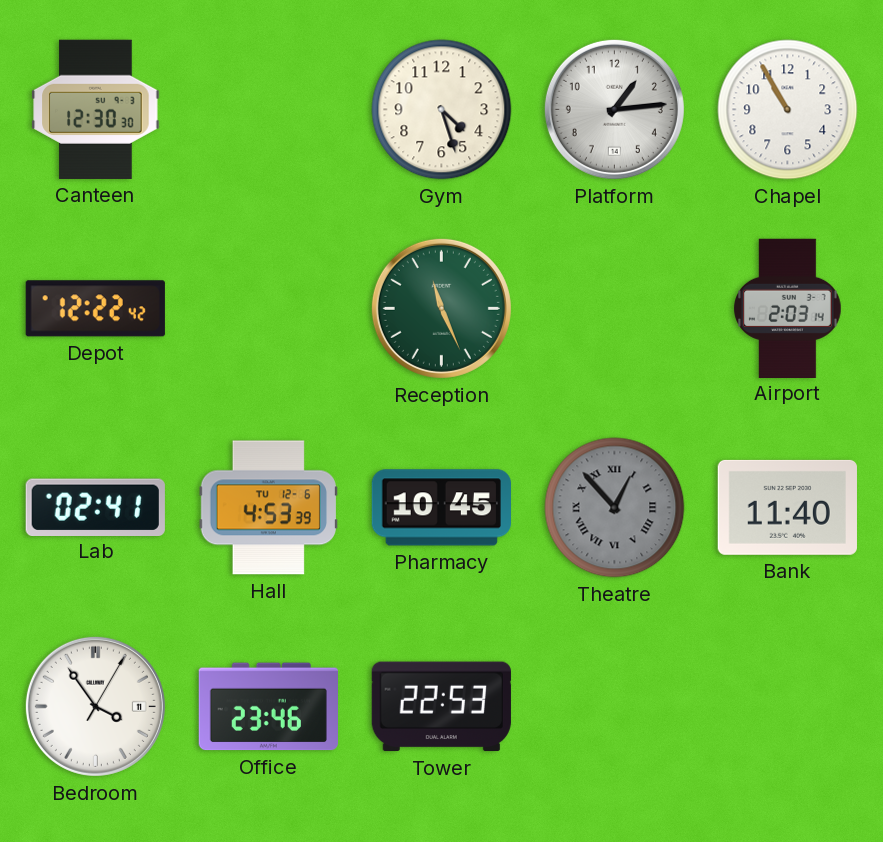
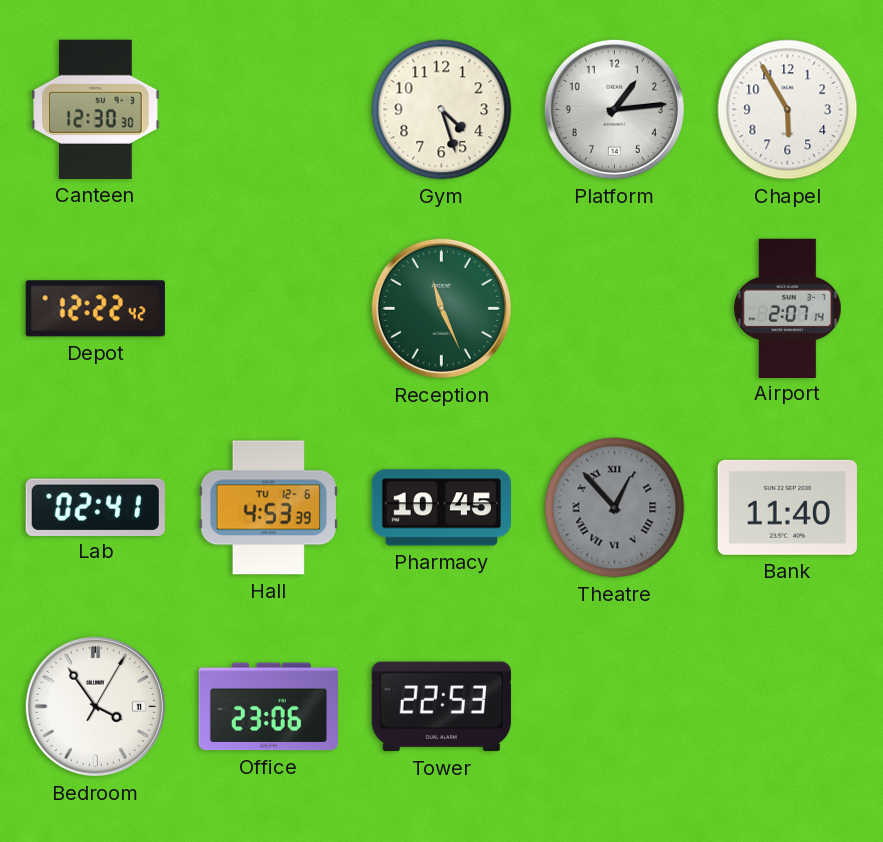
Chapel: 10:55 -> 5:55
Airport: 2:03 -> 2:07
Office: 23:46 -> 23:06
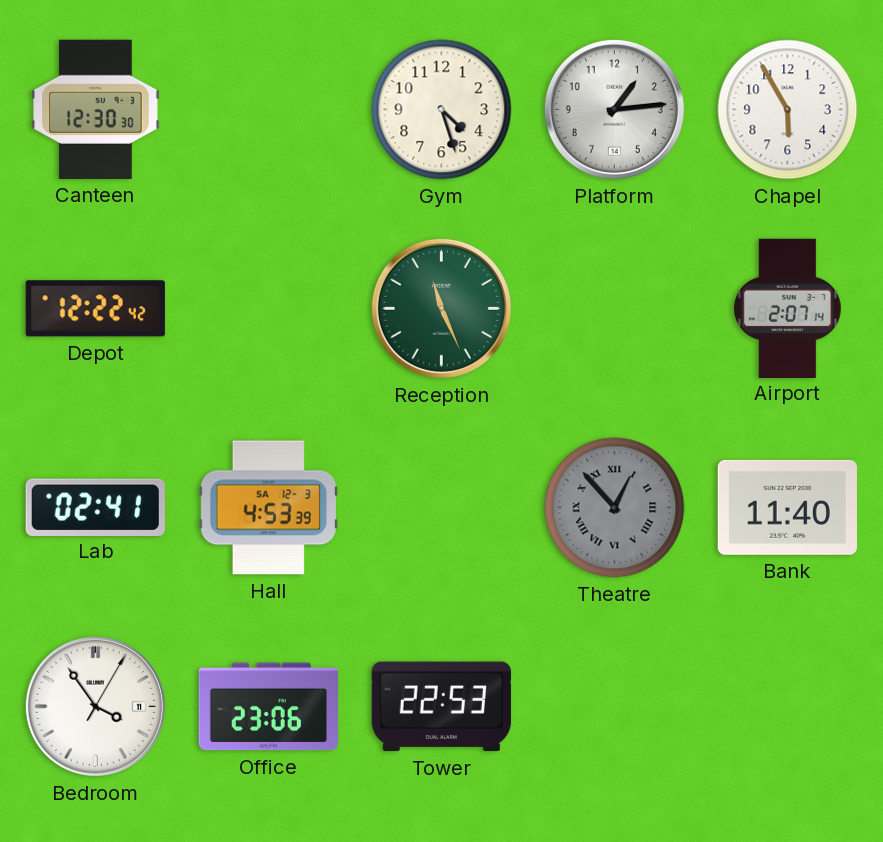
Hall date: TU 12-6 -> SA 12-3
Pharmacy: 10:45 -> none
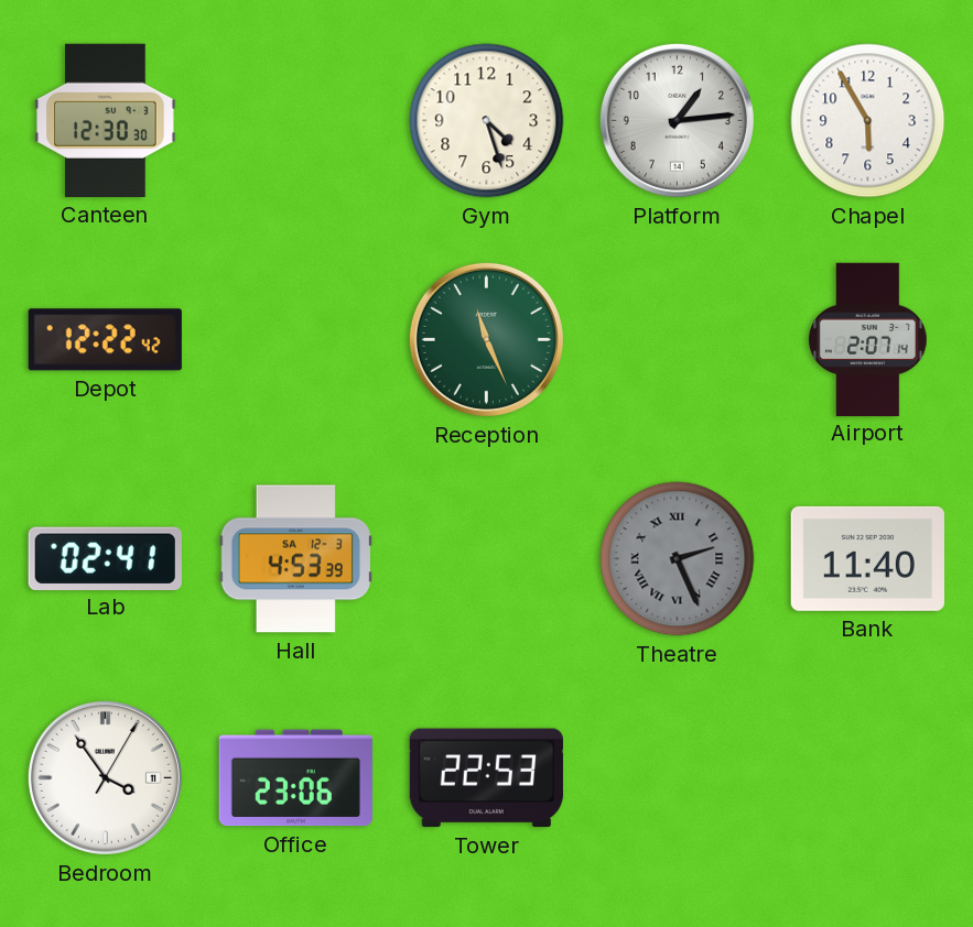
Theatre: 12:53 -> 2:26
